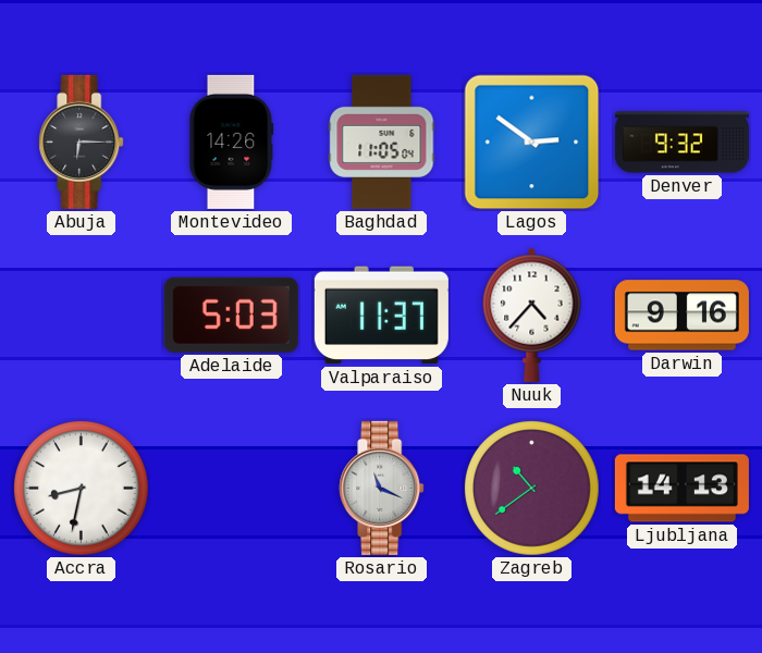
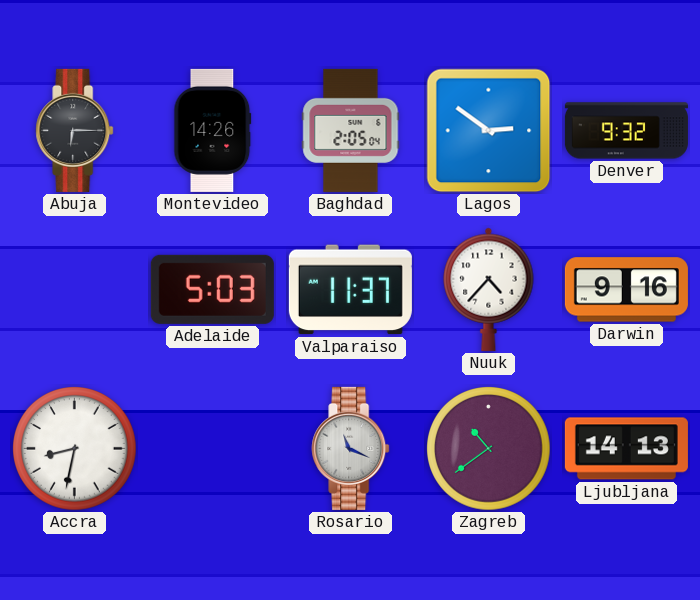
Baghdad: 11:05 -> 2:05
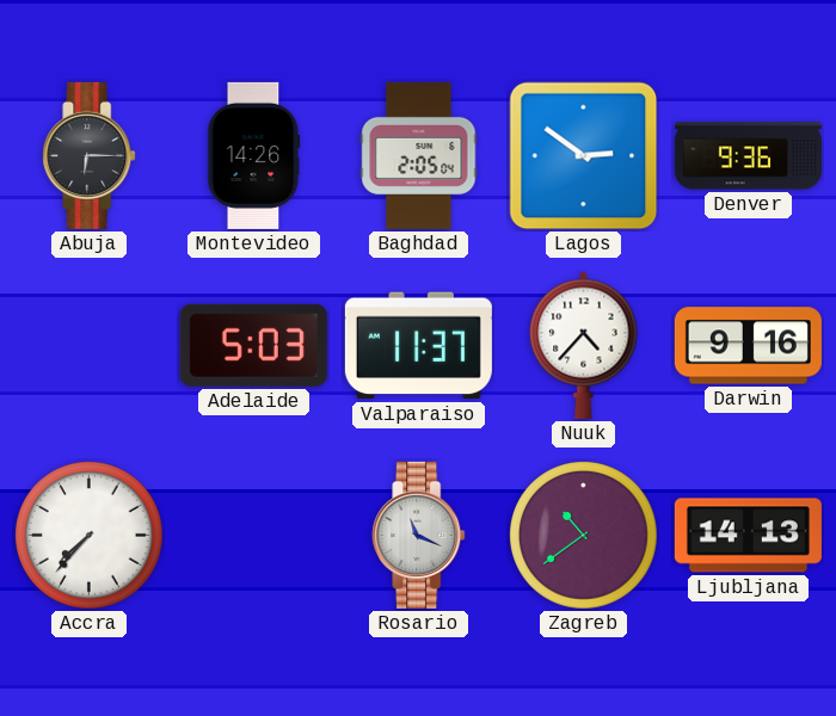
Denver: 9:32 -> 9:36
Accra: 8:32 -> 7:37
